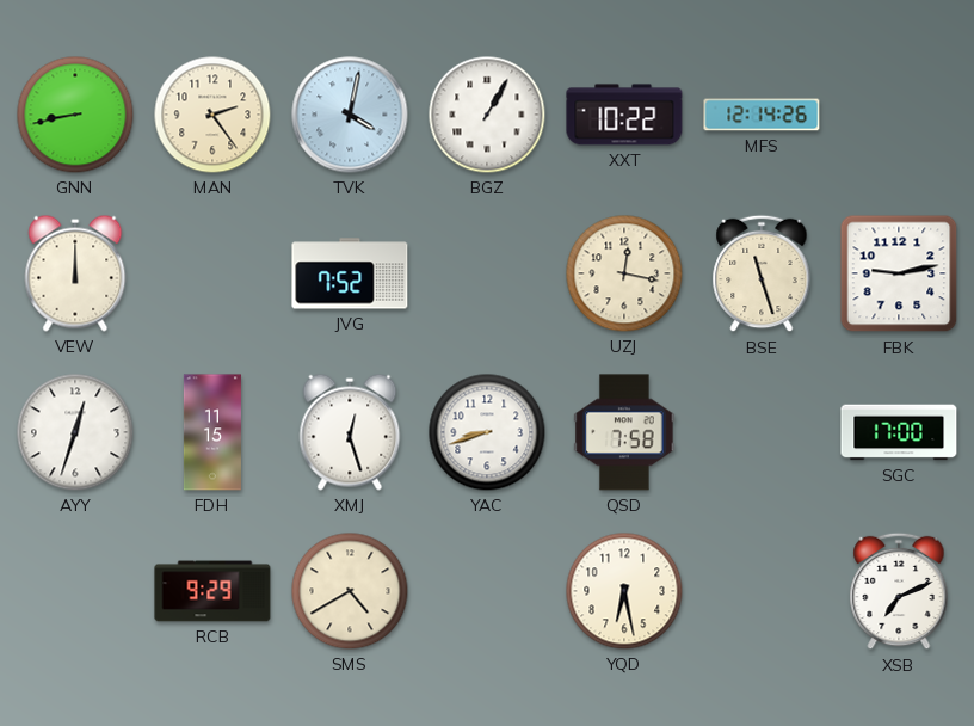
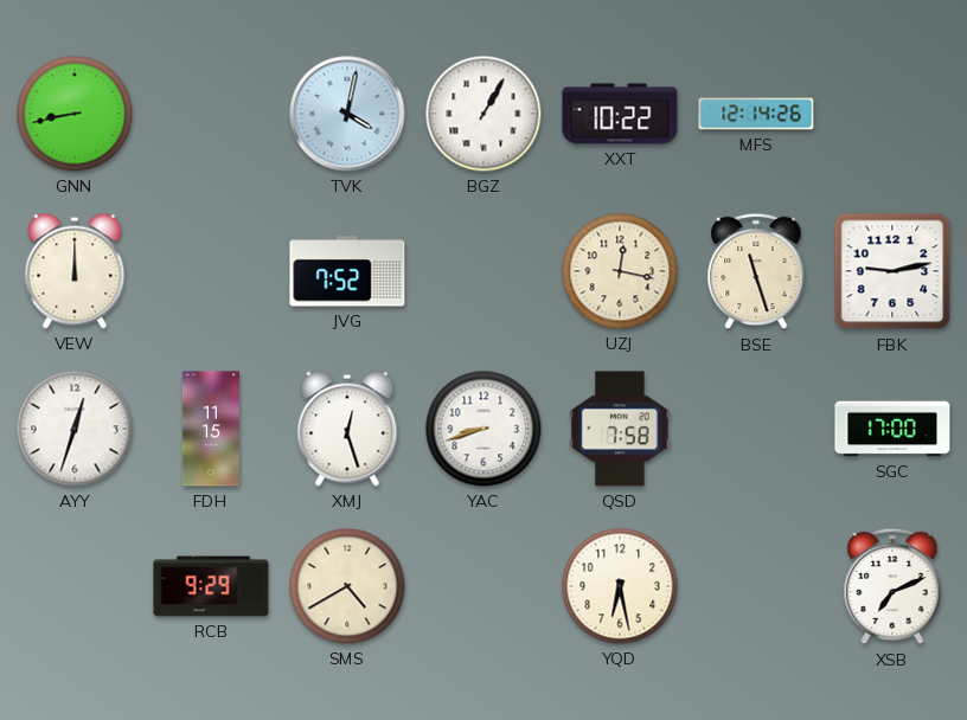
MAN: 2:24 -> none
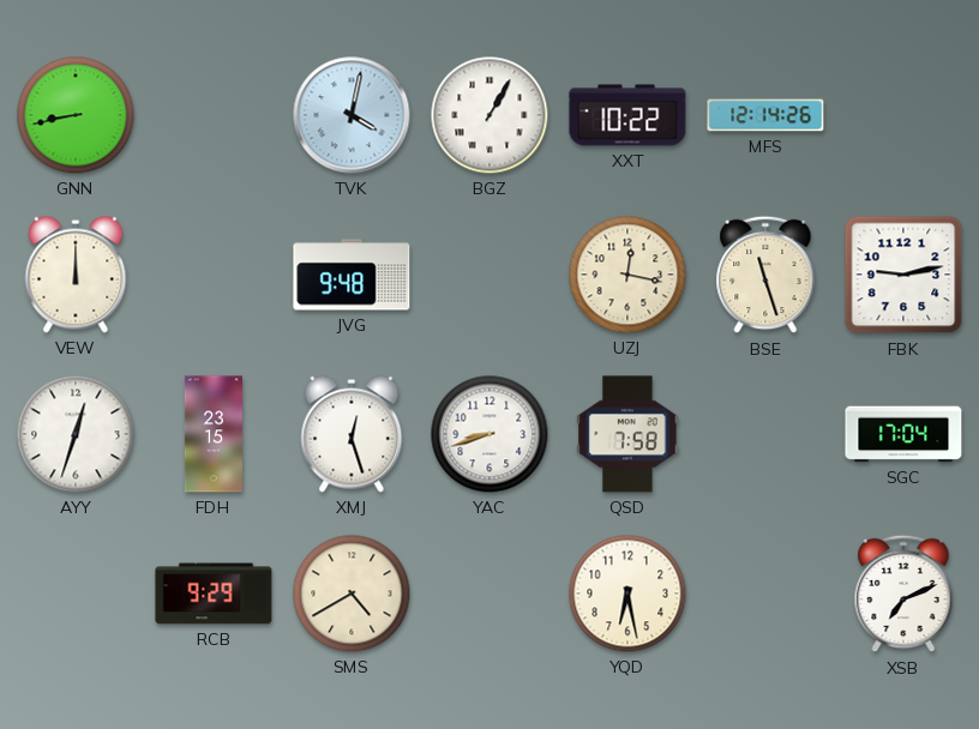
JVG: 7:52 -> 9:48
FDH: 11:15 -> 23:15
SGC: 17:00 -> 17:04
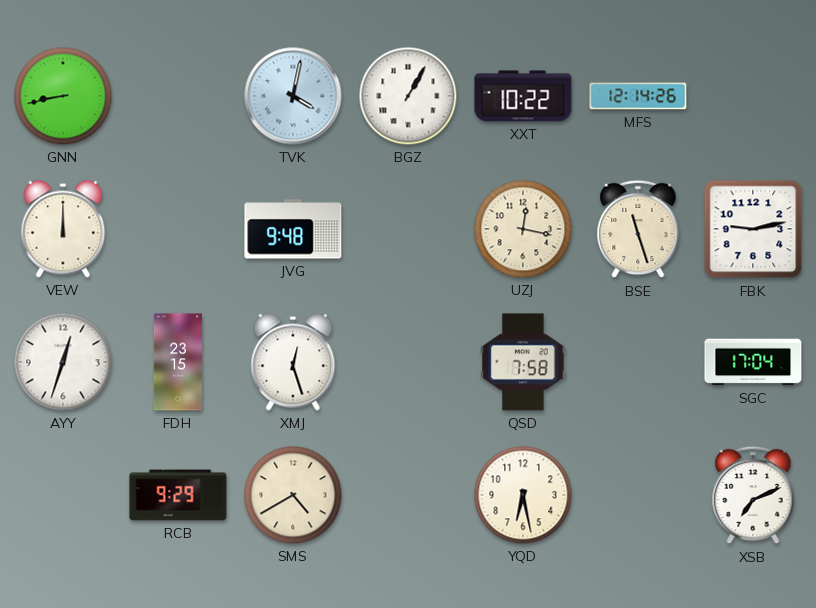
YAC: 8:42 -> none
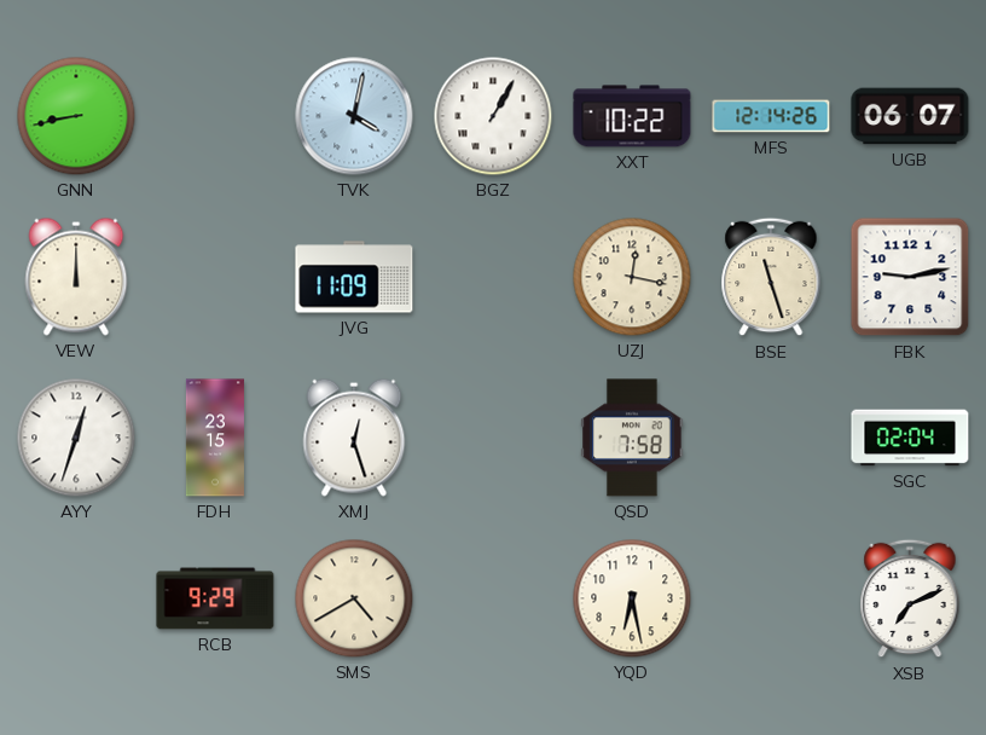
UGB: none -> 06:07
JVG: 9:48 -> 11:09
SGC: 17:04 -> 02:04
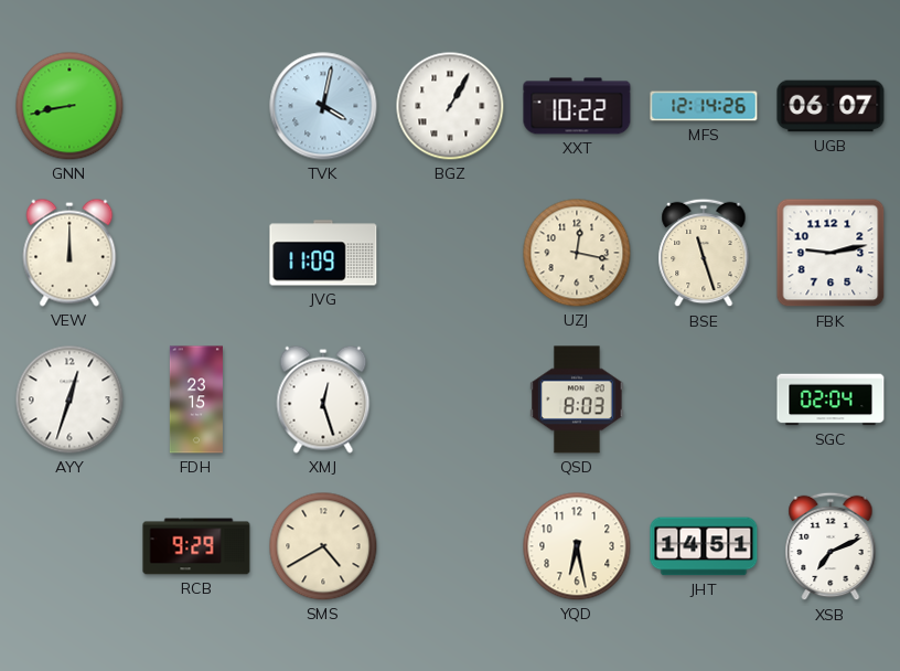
QSD: 7:58 -> 8:03
JHT: none -> 14:51
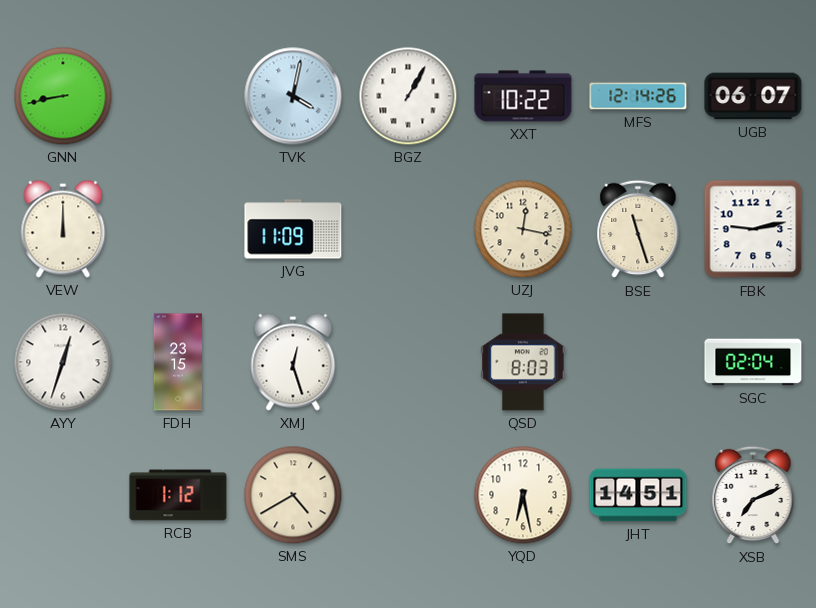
RCB: 9:29 -> 1:12
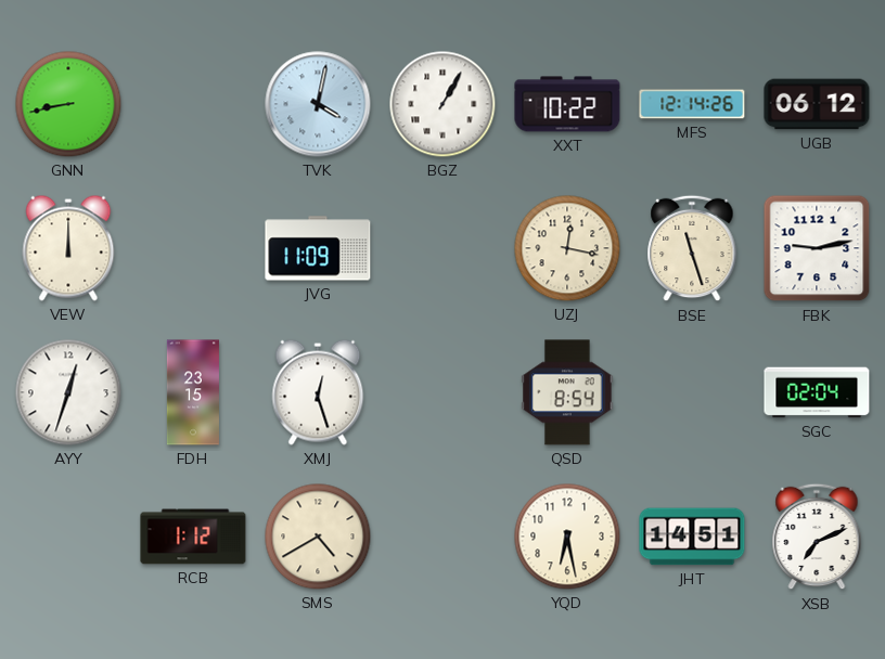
UGB: 06:07 -> 06:12
QSD: 8:03 -> 8:54
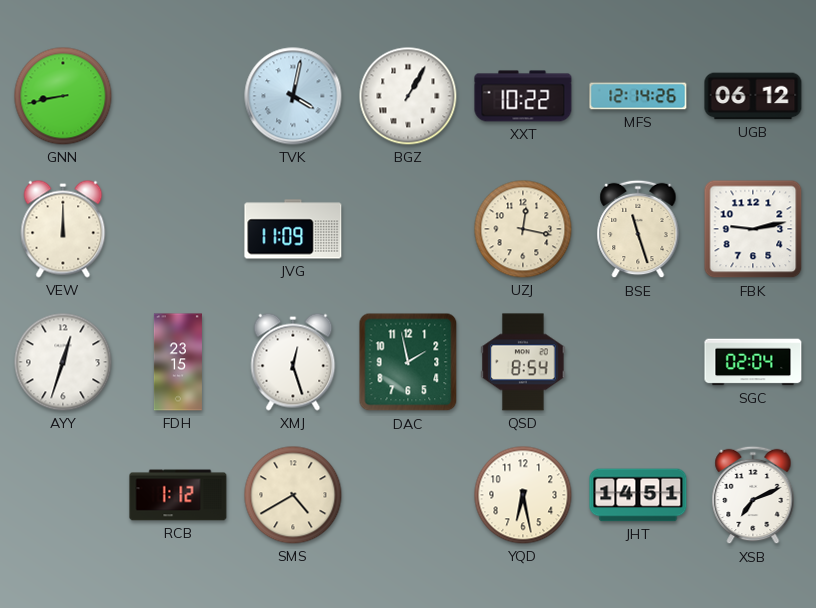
DAC: none -> 1:58
